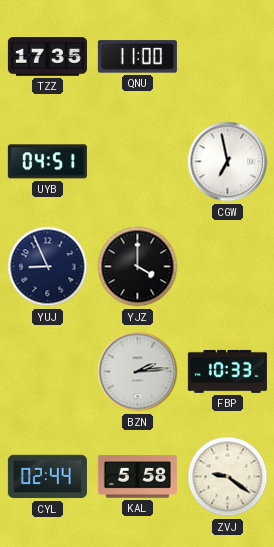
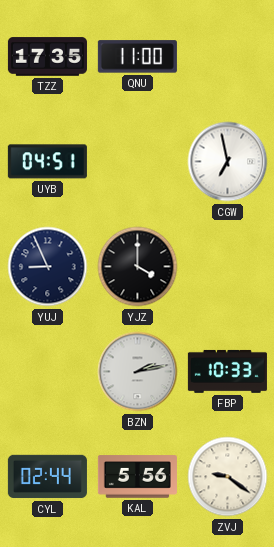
BZN: 2:14 -> 2:13
KAL: 5:58 -> 5:56
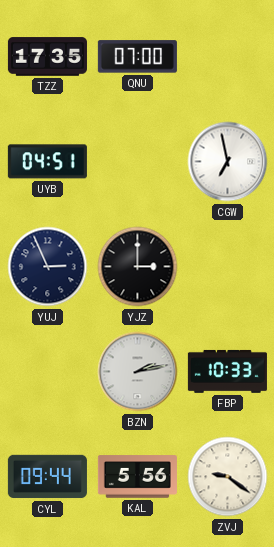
QNU: 11:00 -> 07:00
YUJ: 8:56 -> 2:56
YJZ: 4:00 -> 3:00
CYL: 02:44 -> 09:44
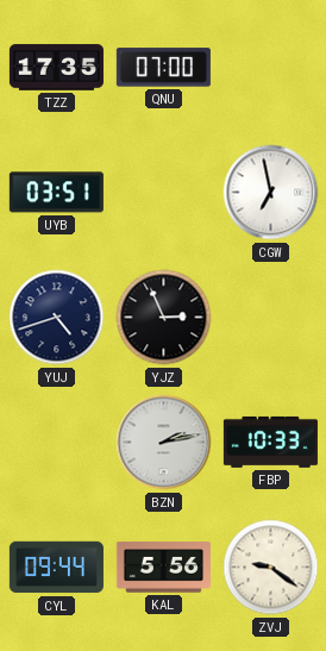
UYB: 04:51 -> 03:51
YUJ: 2:56 -> 4:42
YJZ: 3:00 -> 2:56
